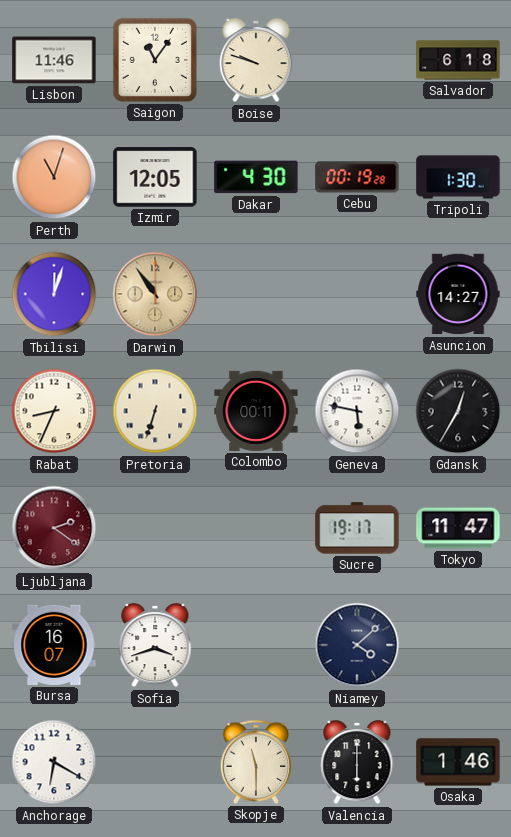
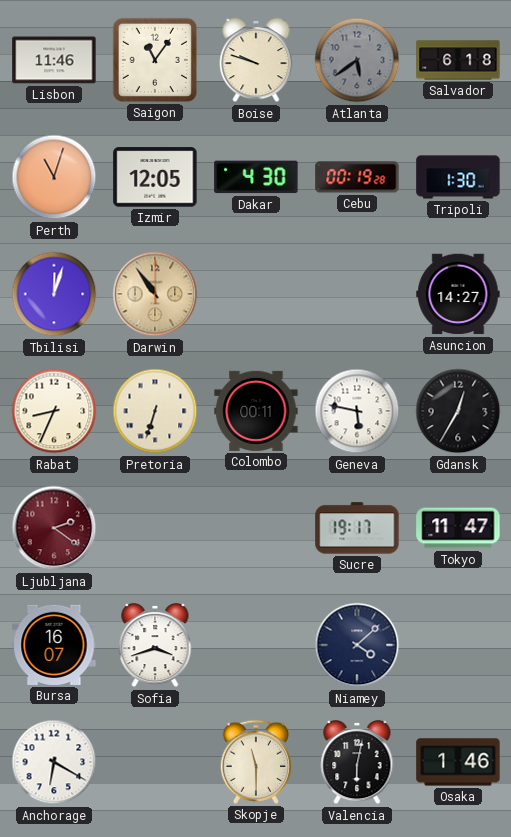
Atlanta: none -> 5:39
Valencia: 6:00 -> 6:02
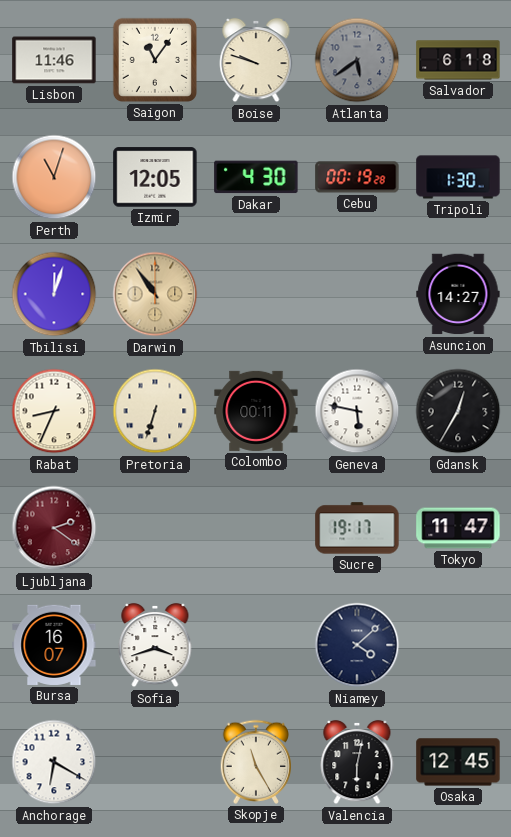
Skopje: 11:30 -> 11:25
Osaka: 1:46 -> 12:45
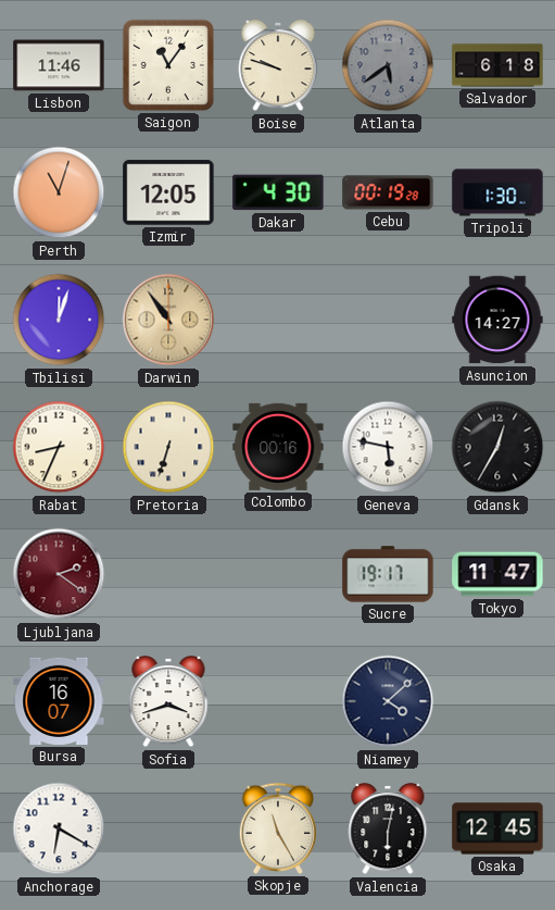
Colombo: 00:11 -> 00:16
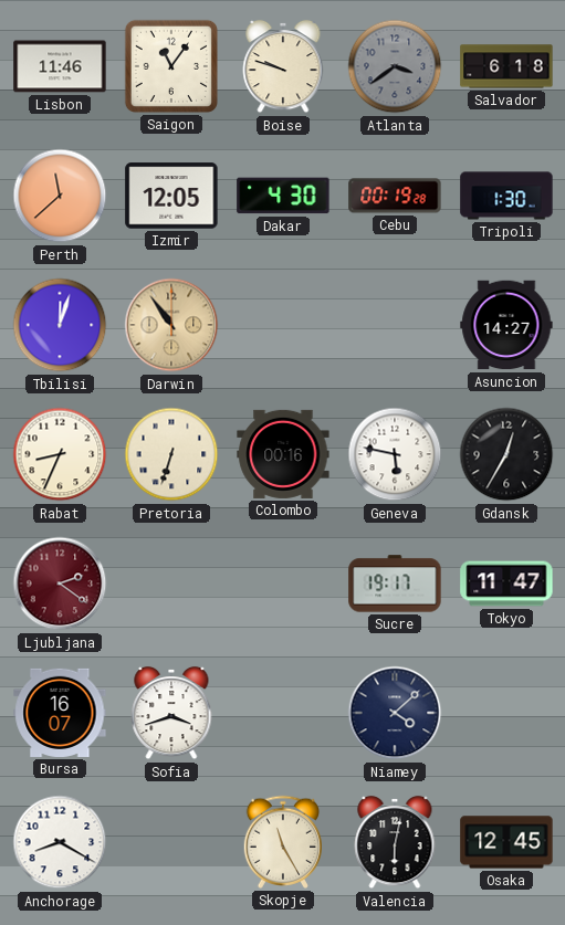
Atlanta: 5:39 -> 3:39
Perth: 11:03 -> 11:38
Anchorage: 6:20 -> 8:20
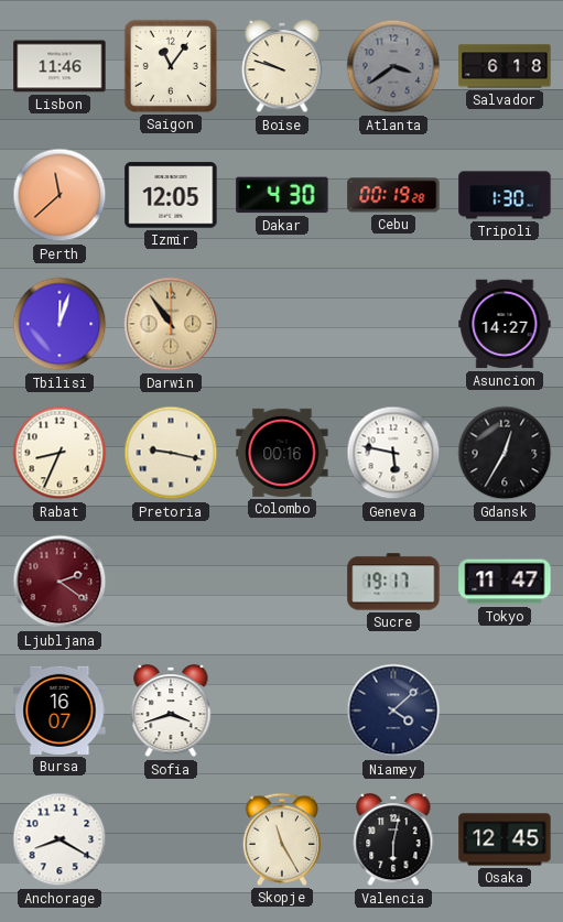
Pretoria: 6:33 -> 9:17
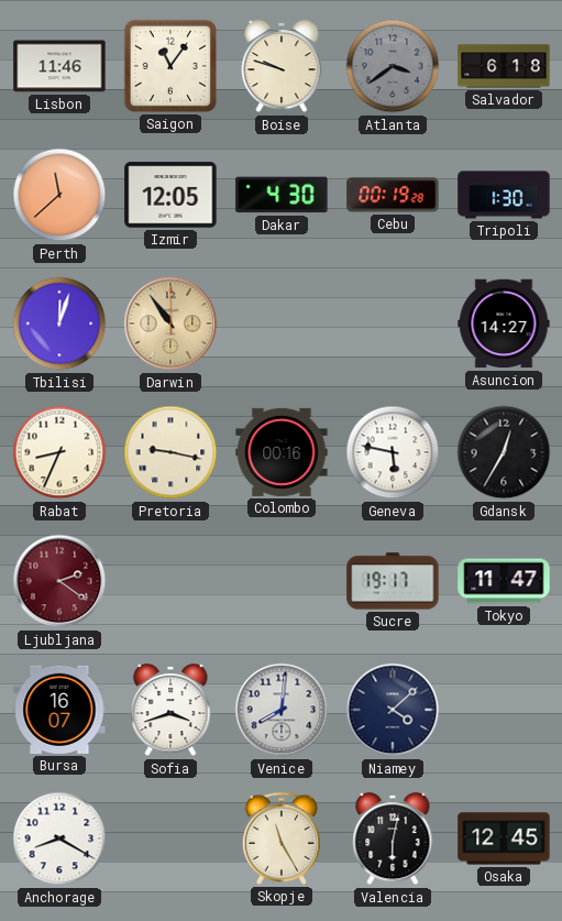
Venice: none -> 8:01
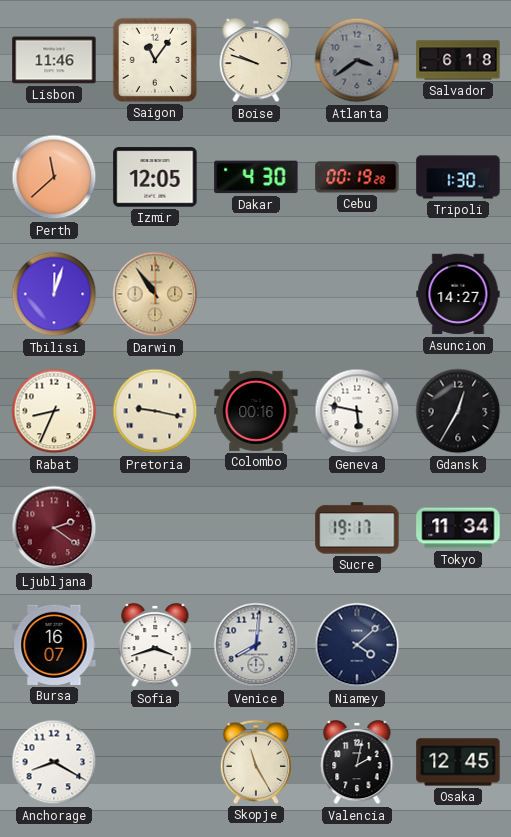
Tokyo: 11:47 -> 11:34
Valencia: 6:02 -> 2:02
